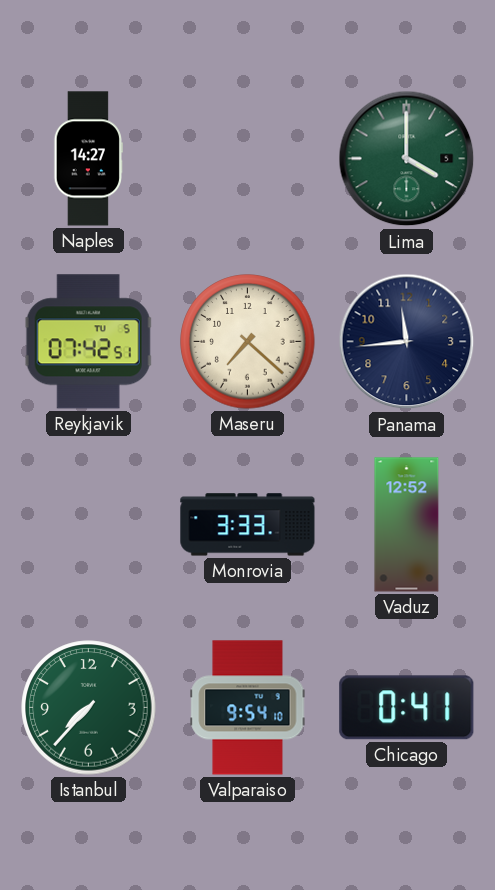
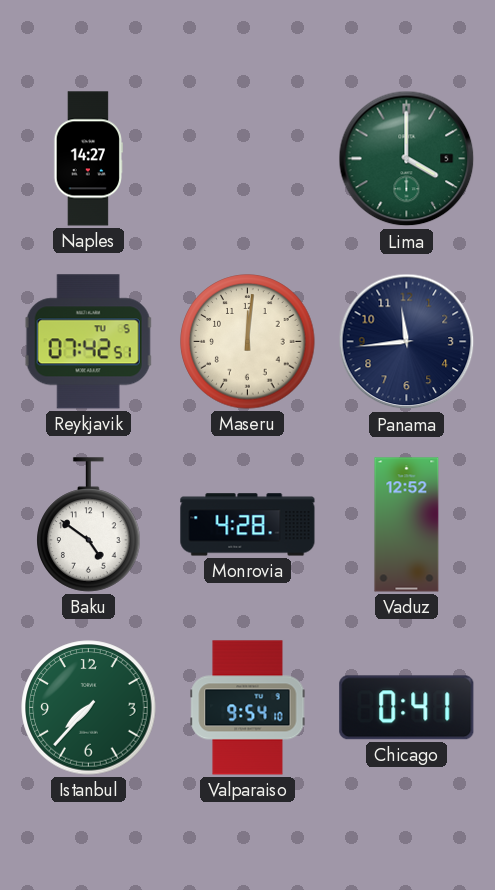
Maseru: 7:22 -> 12:01
Baku: none -> 4:51
Monrovia: 3:33 -> 4:28
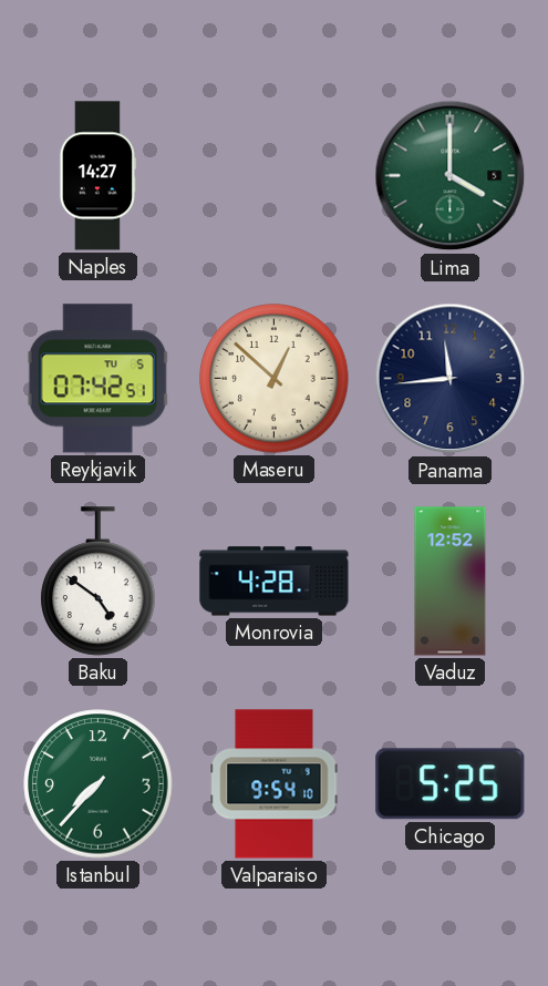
Maseru: 12:01 -> 12:52
Chicago: 0:41 -> 5:25
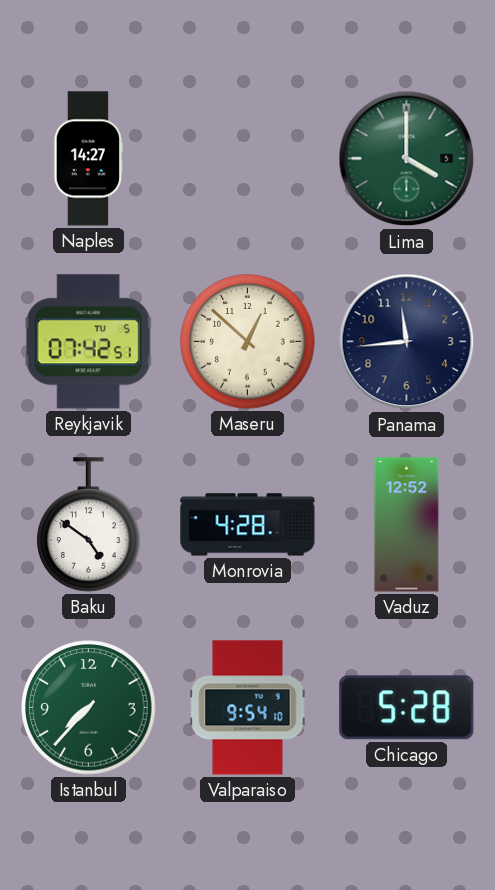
Chicago: 5:25 -> 5:28
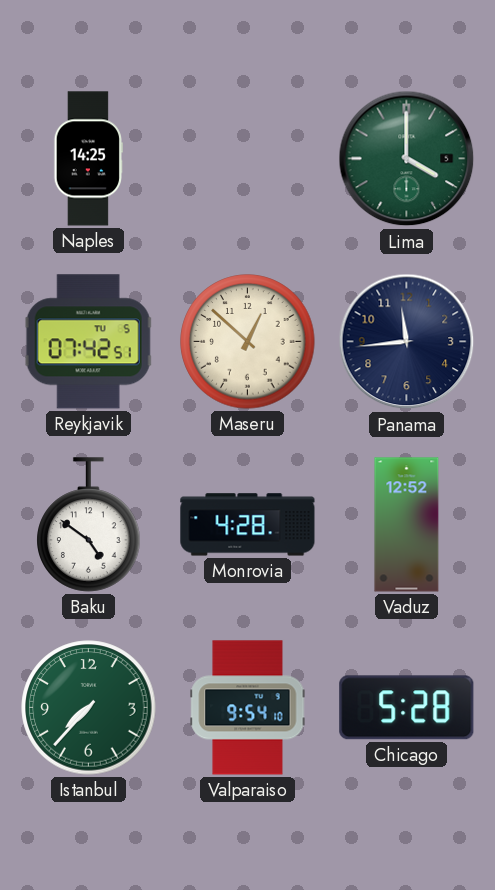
Naples: 14:27 -> 14:25
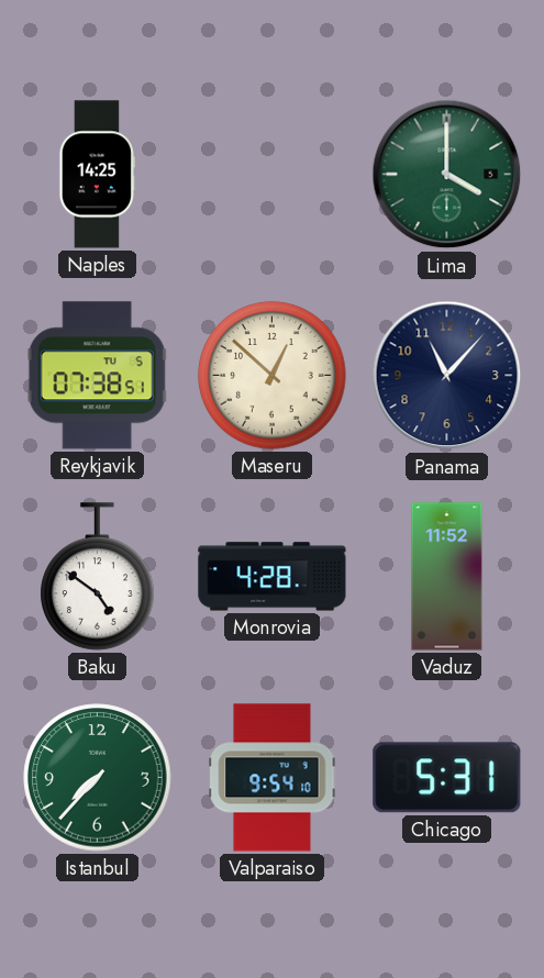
Reykjavik: 07:42 -> 07:38
Panama: 11:44 -> 11:07
Vaduz: 12:52 -> 11:52
Chicago: 5:28 -> 5:31
